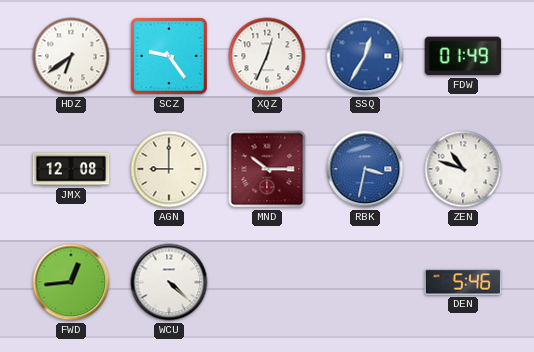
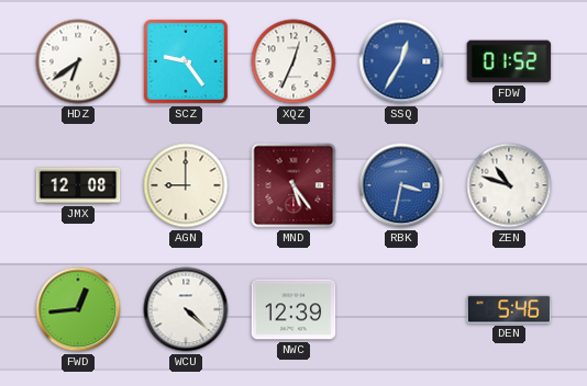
FDW: 01:49 -> 01:52
MND: 10:15 -> 5:24
NWC: none -> 12:39
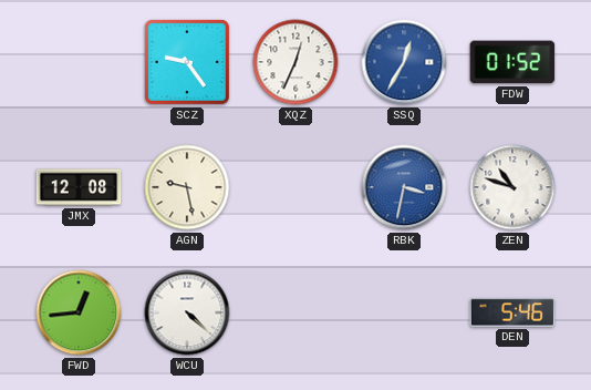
HDZ: 6:39 -> none
AGN: 9:00 -> 9:28
MND: 5:24 -> none
NWC: 12:39 -> none
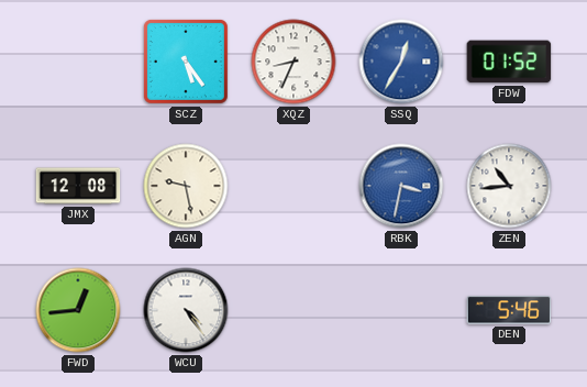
SCZ: 9:24 -> 5:24
XQZ: 12:34 -> 8:34
ZEN: 10:48 -> 10:44
WCU: 4:22 -> 4:24
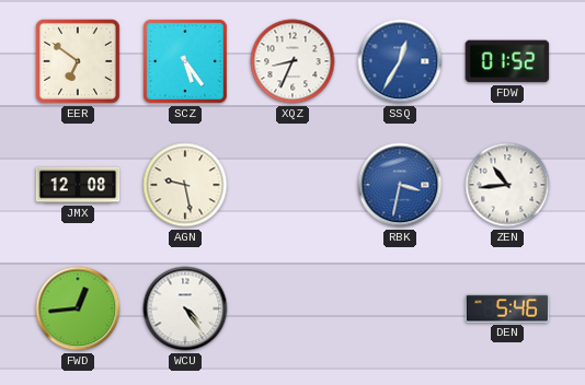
EER: none -> 6:51
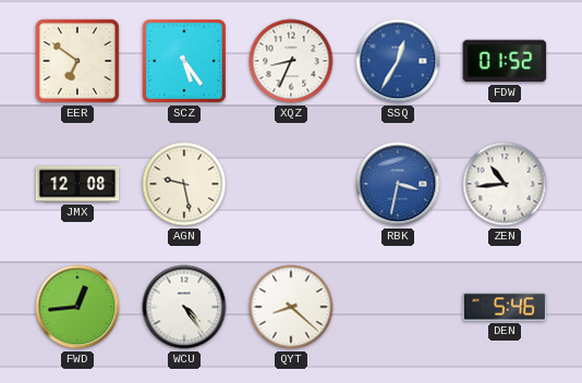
QYT: none -> 8:22
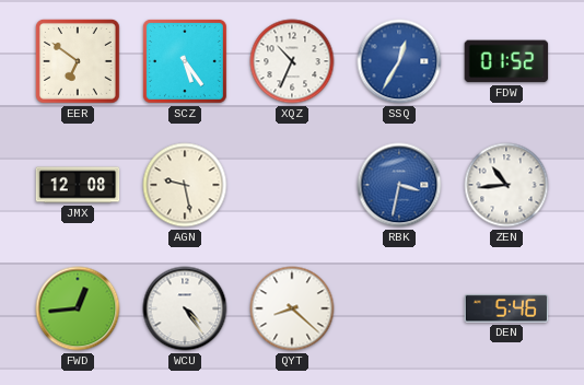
XQZ: 8:34 -> 10:34
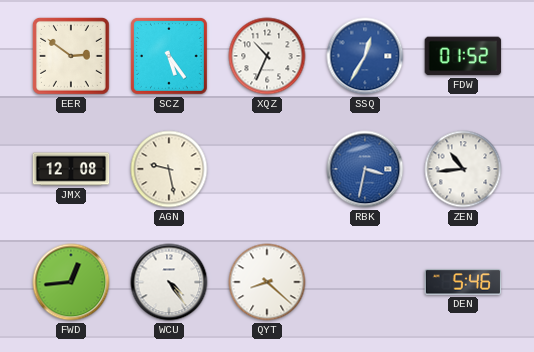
EER: 6:51 -> 2:51
